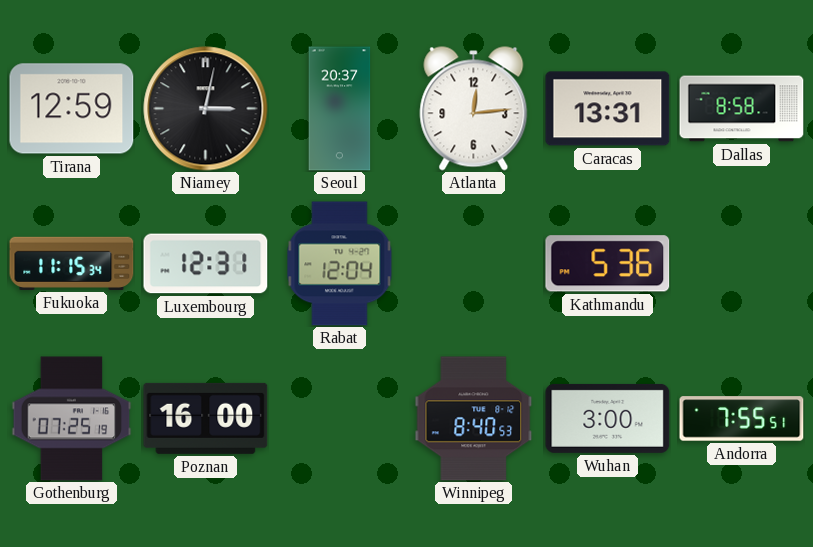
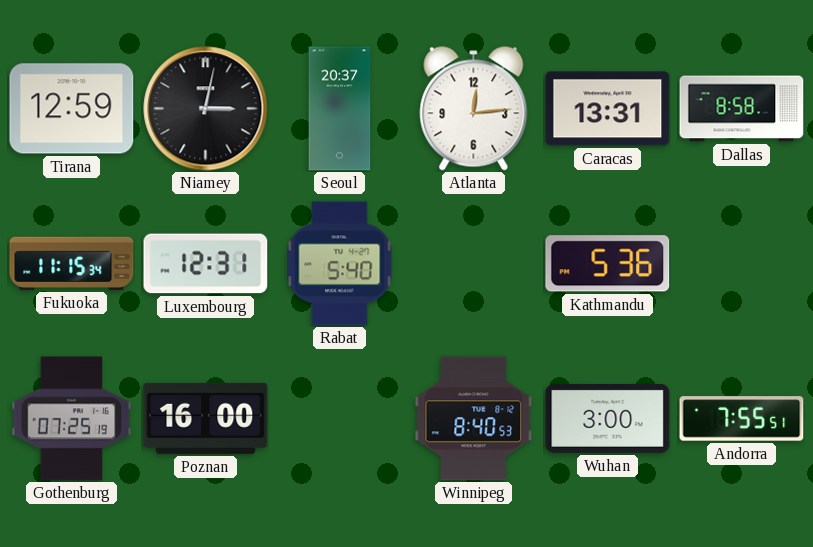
Rabat: 12:04 -> 5:40
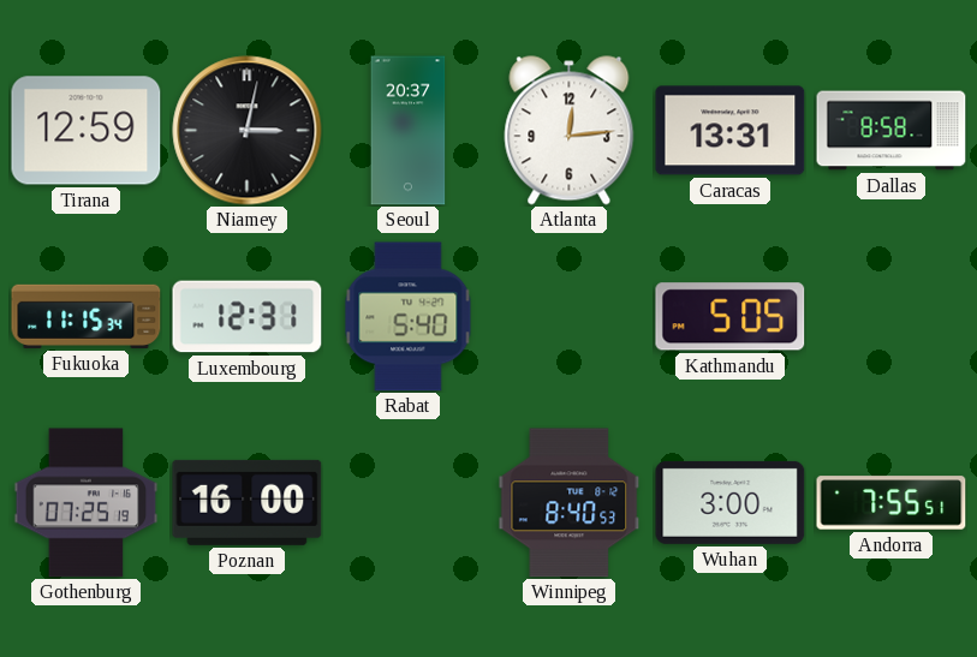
Kathmandu: 5:36 -> 5:05
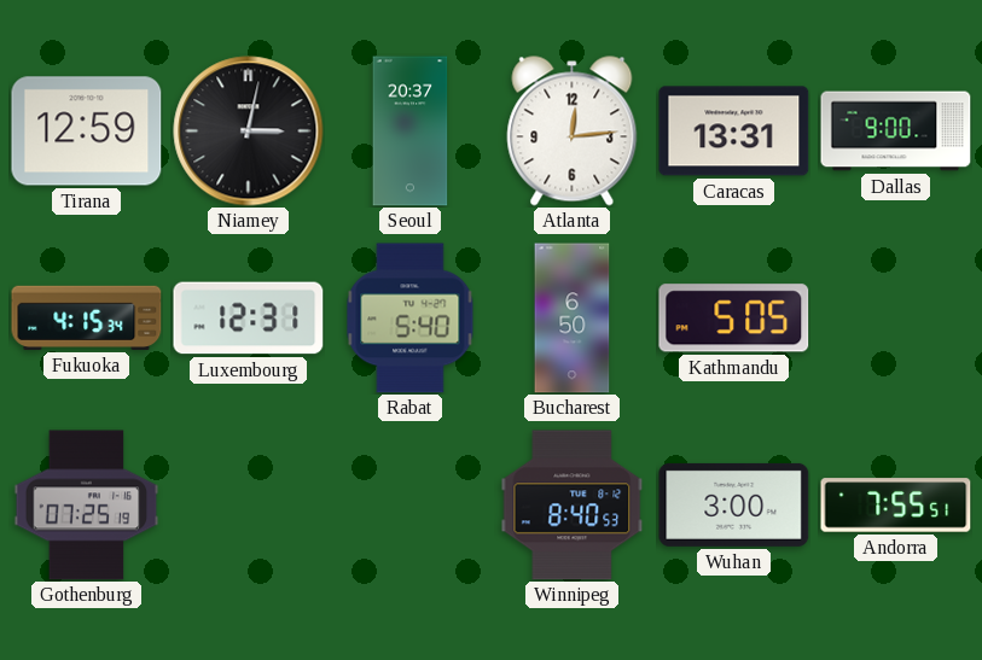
Dallas: 8:58 -> 9:00
Fukuoka: 11:15 -> 4:15
Bucharest: none -> 6:50
Poznan: 16:00 -> none
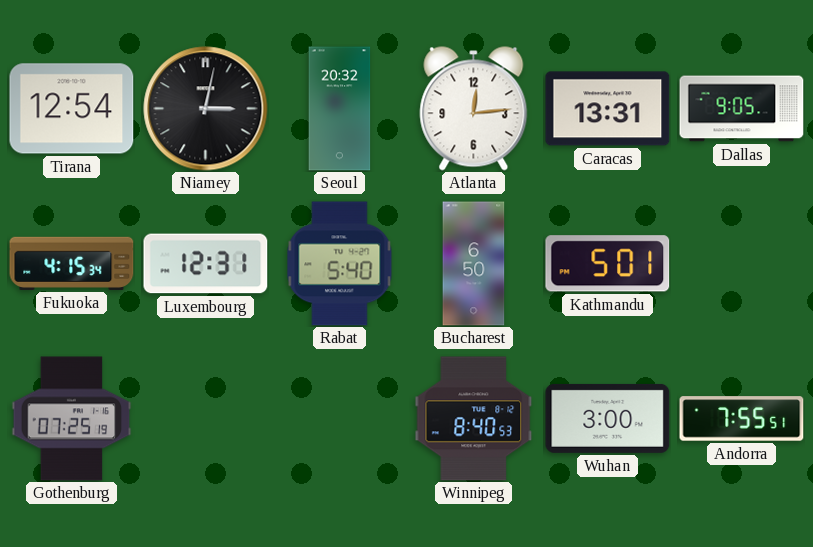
Tirana: 12:59 -> 12:54
Seoul: 20:37 -> 20:32
Dallas: 9:00 -> 9:05
Kathmandu: 5:05 -> 5:01
